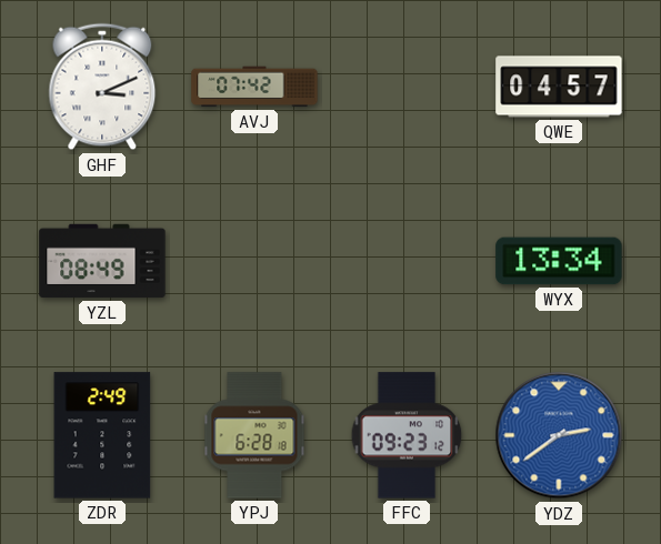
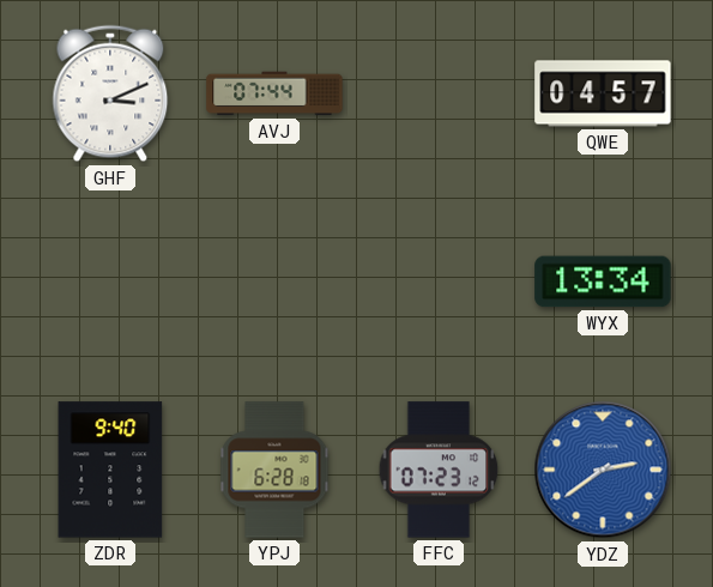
AVJ: 07:42 -> 07:44
YZL: 08:49 -> none
ZDR: 2:49 -> 9:40
FFC: 09:23 -> 07:23
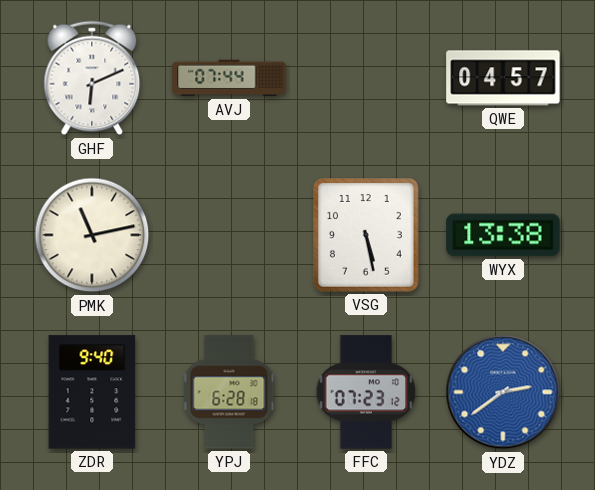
GHF: 3:11 -> 6:11
PMK: none -> 11:13
VSG: none -> 5:28
WYX: 13:34 -> 13:38
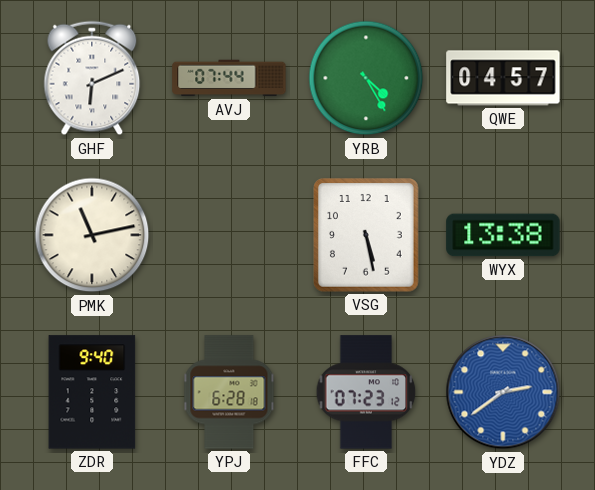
YRB: none -> 4:25
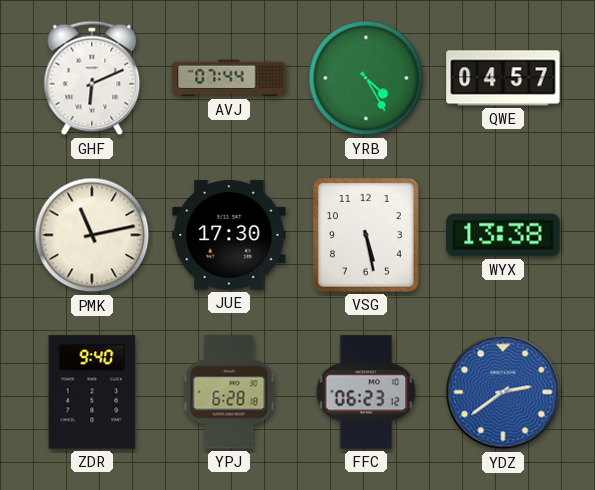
JUE: none -> 17:30
FFC: 07:23 -> 06:23
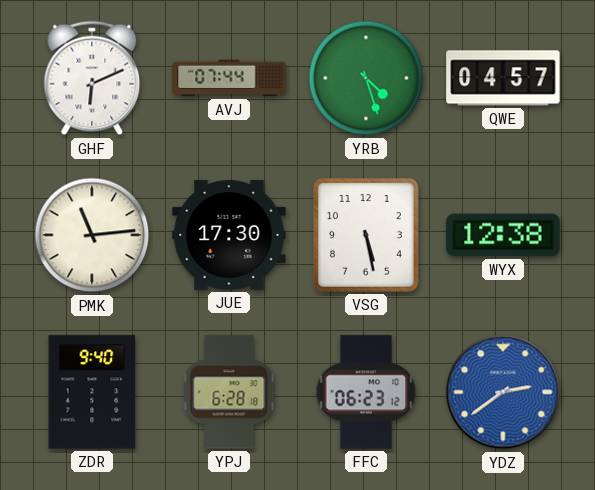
YRB: 4:25 -> 4:27
PMK: 11:13 -> 11:14
WYX: 13:38 -> 12:38
